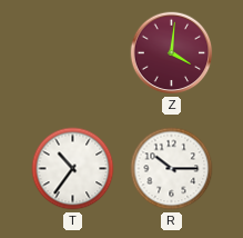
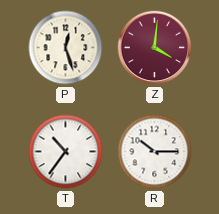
P: none -> 12:27
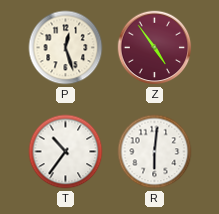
Z: 4:01 -> 4:54
R: 10:15 -> 6:01
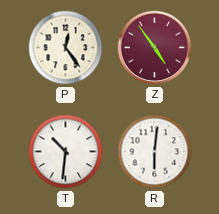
P: 12:27 -> 12:24
T: 10:36 -> 10:31
